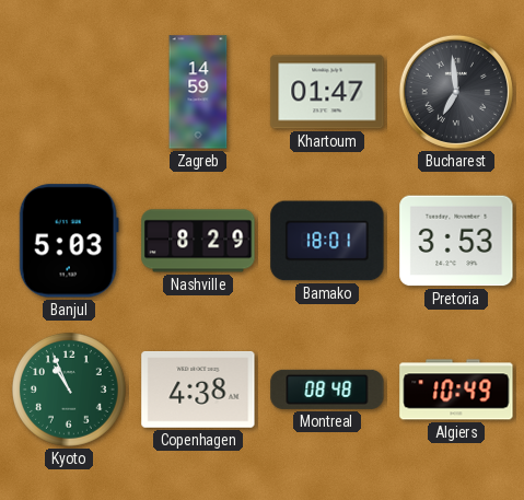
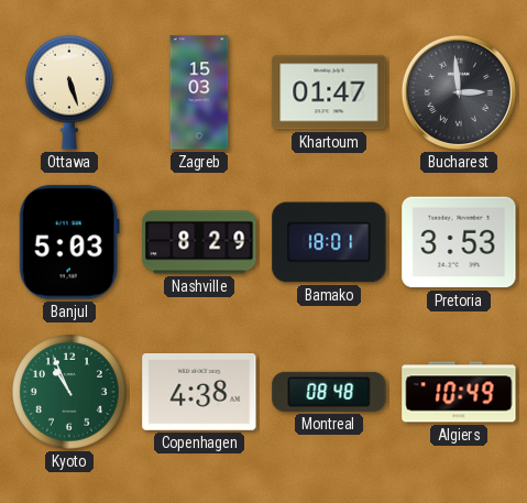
Ottawa: none -> 5:27
Zagreb: 14:59 -> 15:03
Bucharest: 6:59 -> 2:59
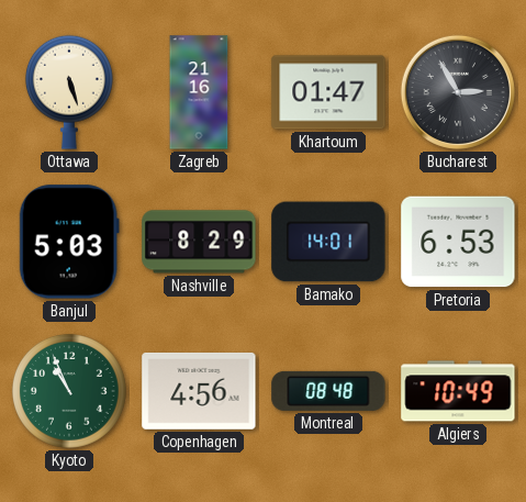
Zagreb: 15:03 -> 21:16
Bucharest: 2:59 -> 2:55
Bamako: 18:01 -> 14:01
Pretoria: 3:53 -> 6:53
Copenhagen: 4:38 -> 4:56
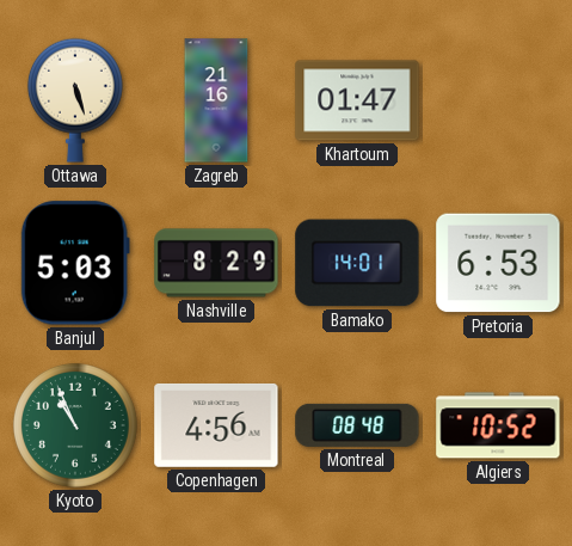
Bucharest: 2:55 -> none
Algiers: 10:49 -> 10:52
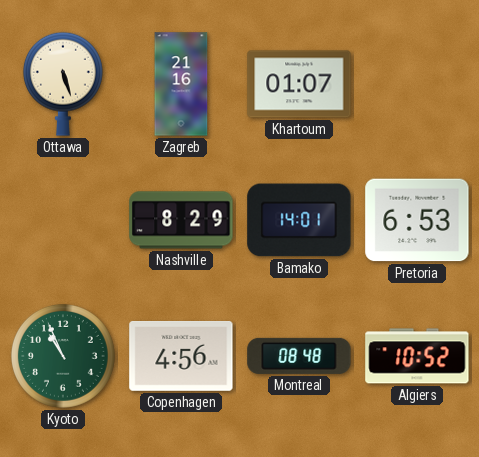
Khartoum: 01:47 -> 01:07
Banjul: 5:03 -> none
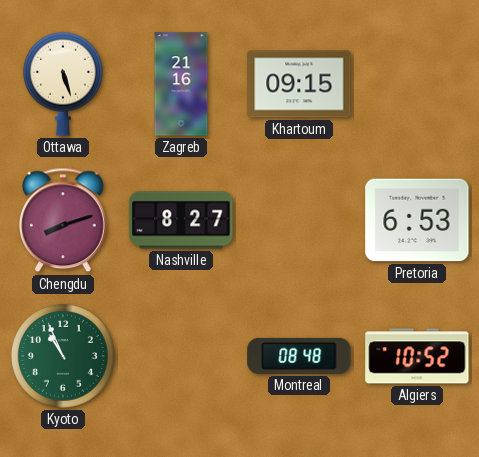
Khartoum: 01:07 -> 09:15
Chengdu: none -> 8:12
Nashville: 8:29 -> 8:27
Bamako: 14:01 -> none
Copenhagen: 4:56 -> none
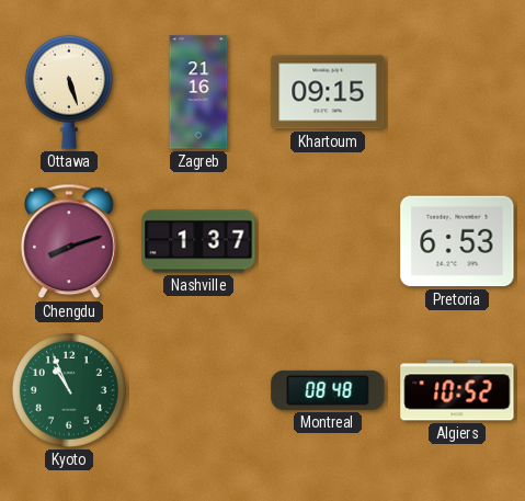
Nashville: 8:27 -> 1:37
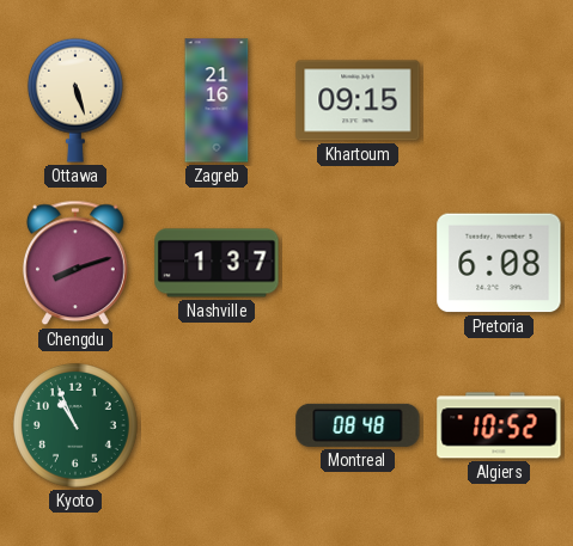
Pretoria: 6:53 -> 6:08
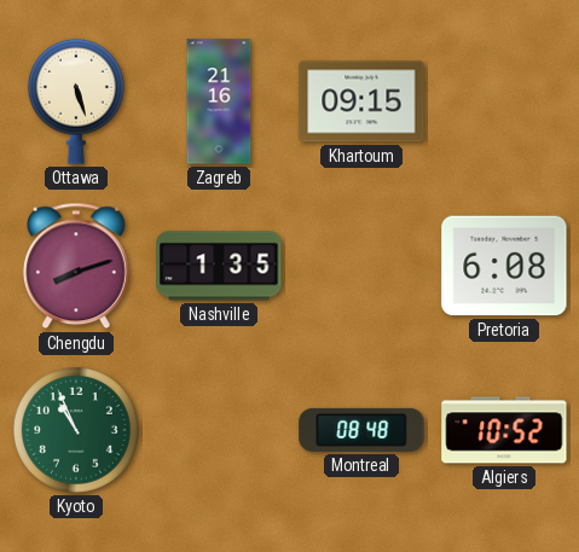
Nashville: 1:37 -> 1:35
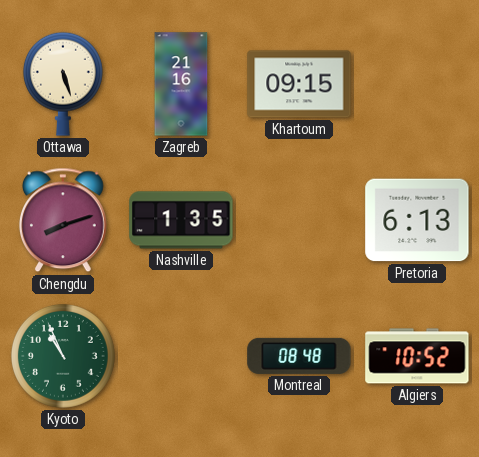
Pretoria: 6:08 -> 6:13
